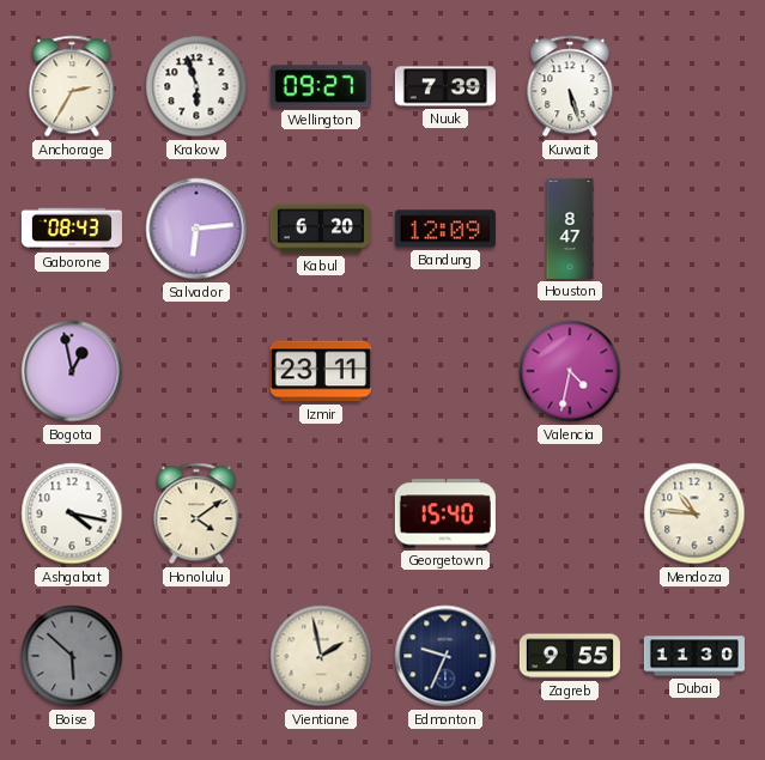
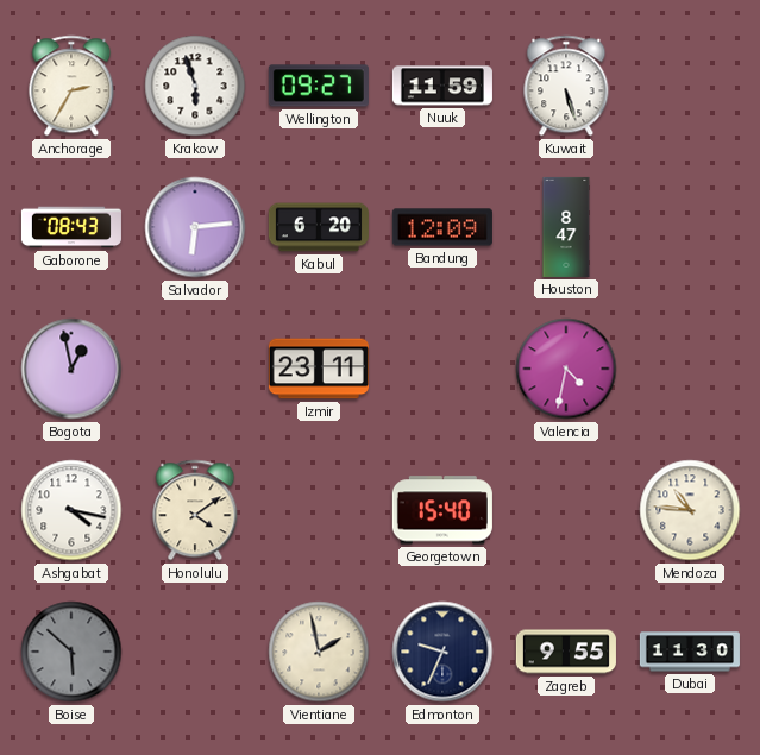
Nuuk: 7:39 -> 11:59
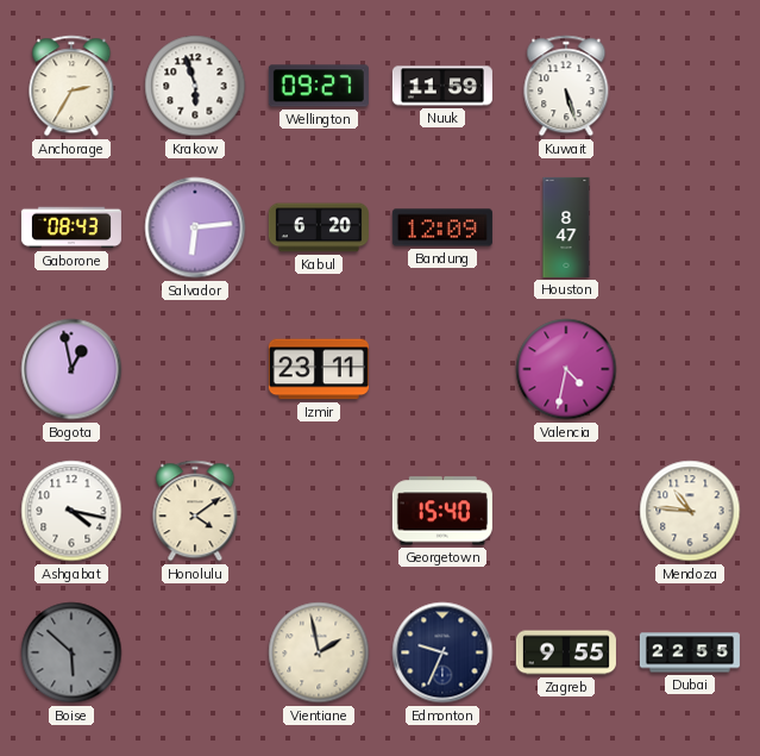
Dubai: 11:30 -> 22:55
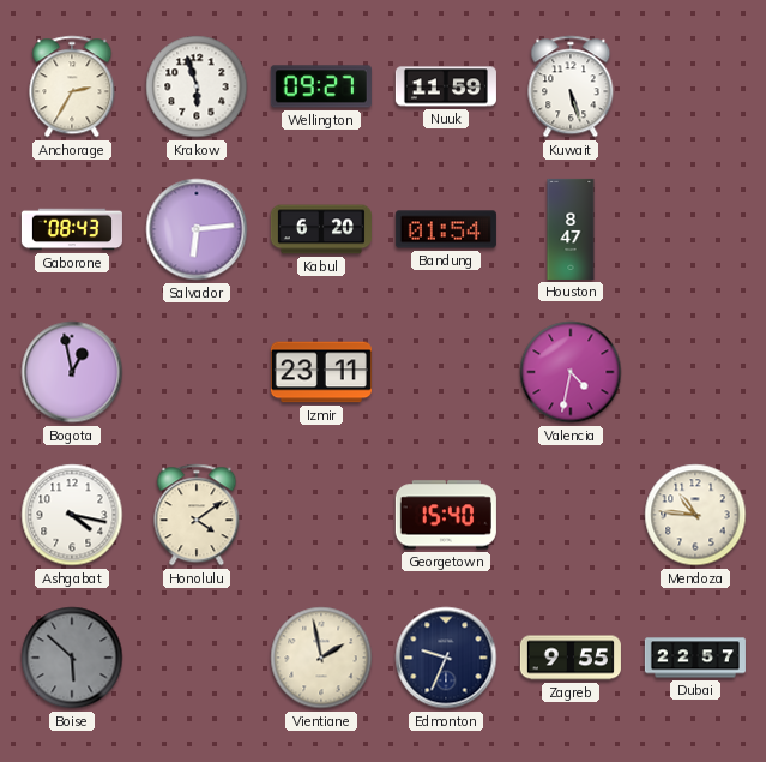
Bandung: 12:09 -> 01:54
Dubai: 22:55 -> 22:57
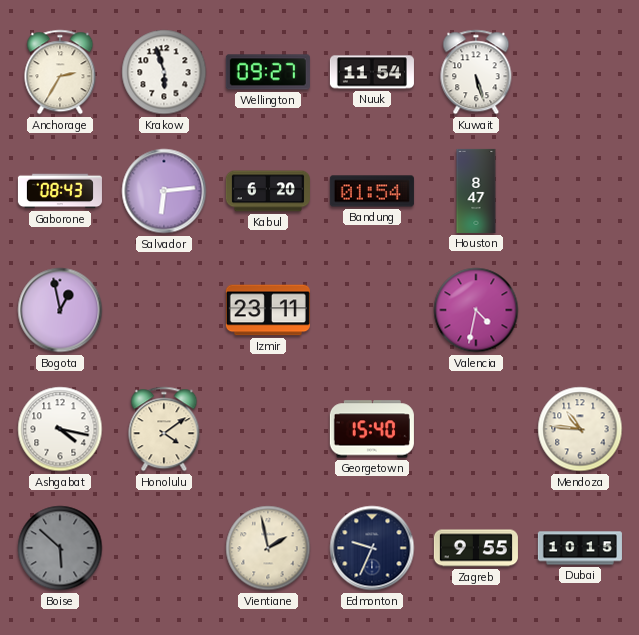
Nuuk: 11:59 -> 11:54
Dubai: 22:57 -> 10:15
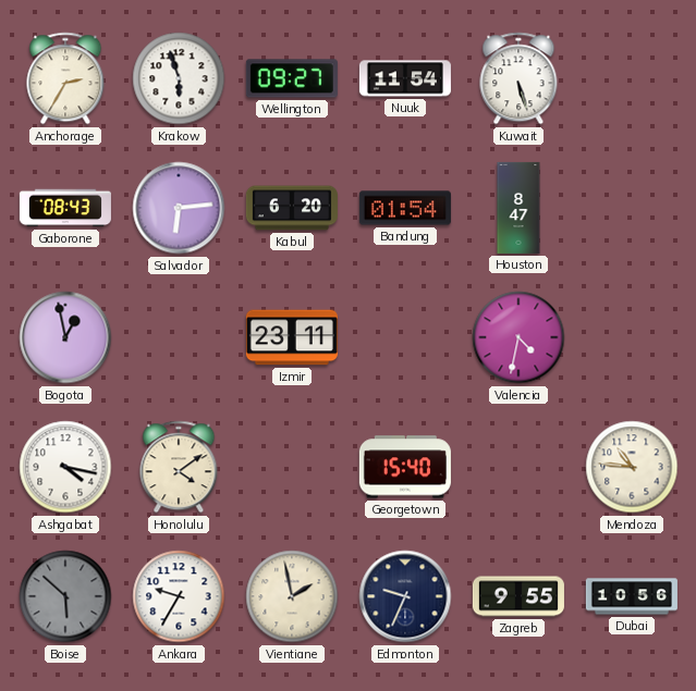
Ankara: none -> 9:35
Dubai: 10:15 -> 10:56
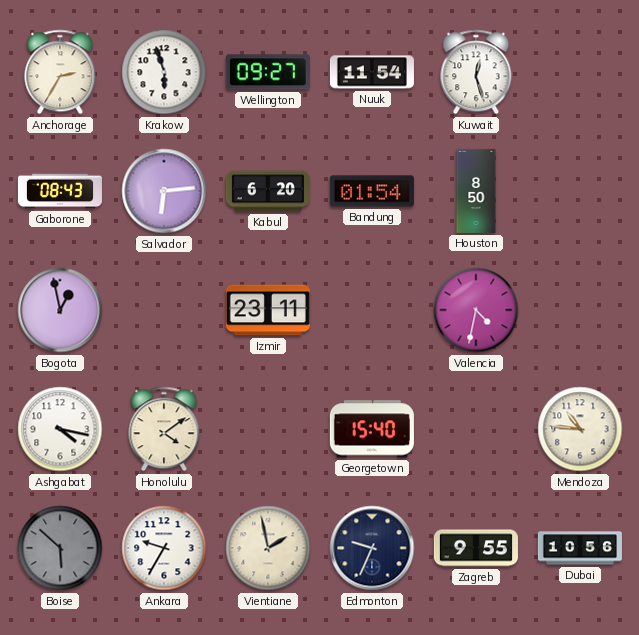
Kuwait: 5:27 -> 12:27
Houston: 8:47 -> 8:50
